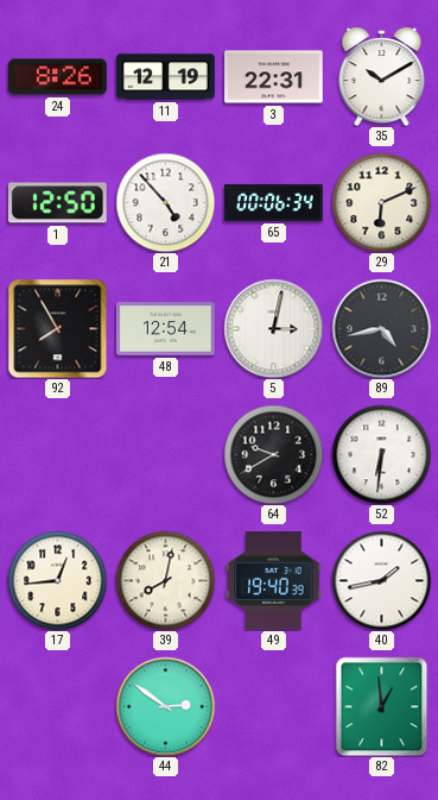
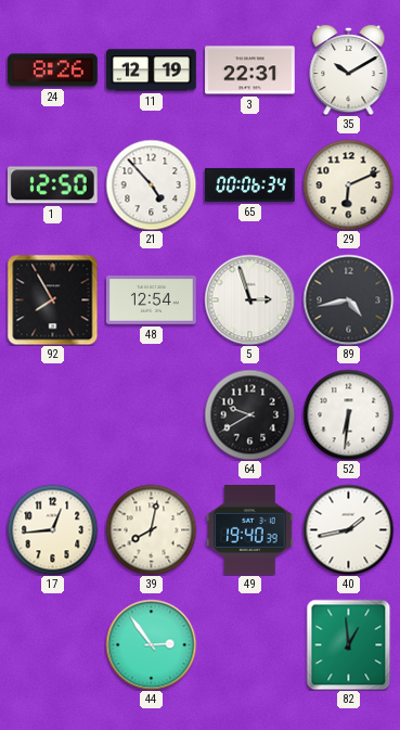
5: 3:02 -> 2:57
44: 2:51 -> 2:54
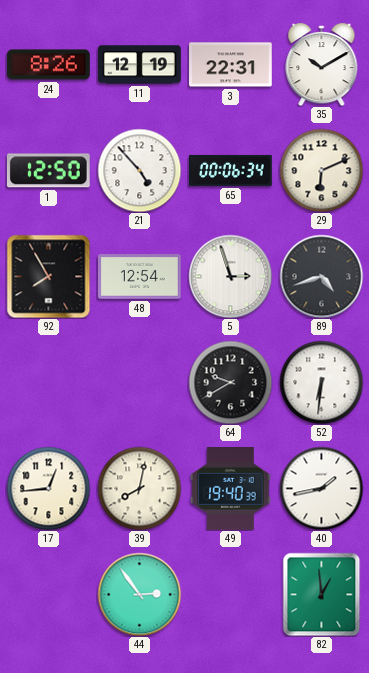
89: 4:43 -> 4:42
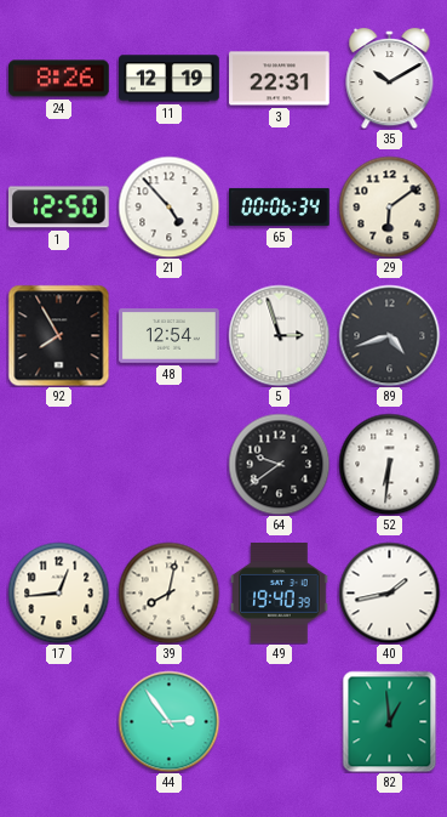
29: 6:11 -> 6:09
64: 9:40 -> 9:39
